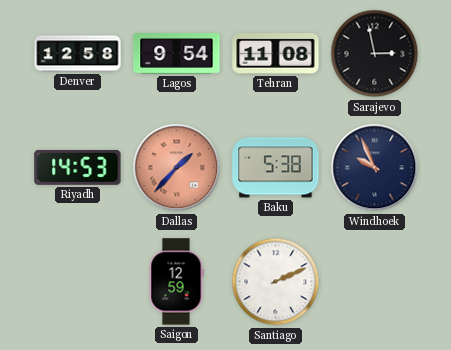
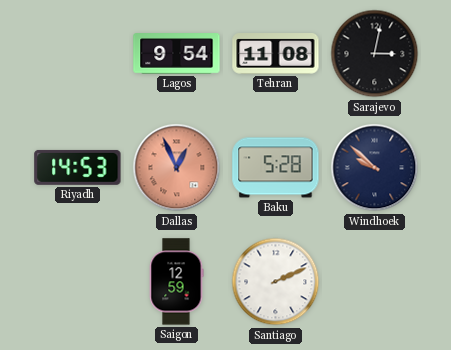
Denver: 12:58 -> none
Sarajevo: 2:58 -> 3:02
Dallas: 1:37 -> 12:56
Baku: 5:38 -> 5:28
Windhoek: 9:56 -> 9:52
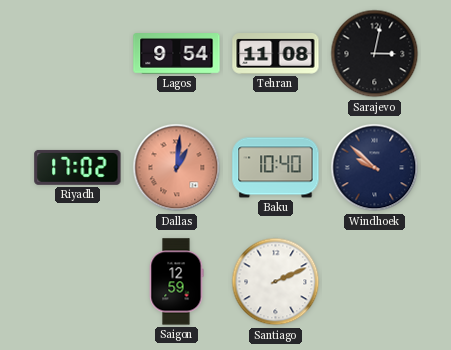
Riyadh: 14:53 -> 17:02
Dallas: 12:56 -> 1:01
Baku: 5:28 -> 10:40
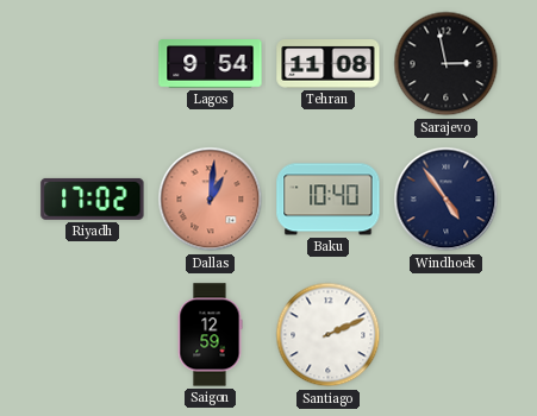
Sarajevo: 3:02 -> 2:58
Windhoek: 9:52 -> 4:54
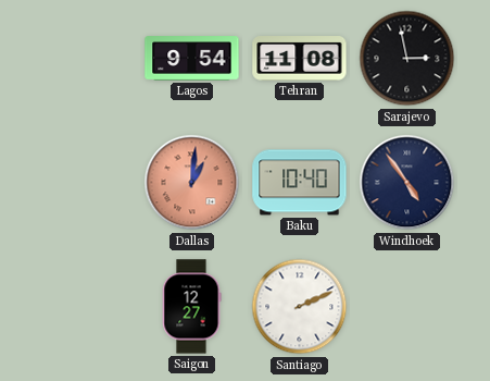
Riyadh: 17:02 -> none
Saigon: 12:59 -> 12:27
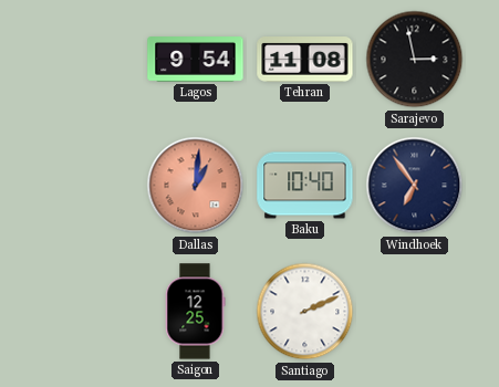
Windhoek: 4:54 -> 6:54
Saigon: 12:27 -> 12:25
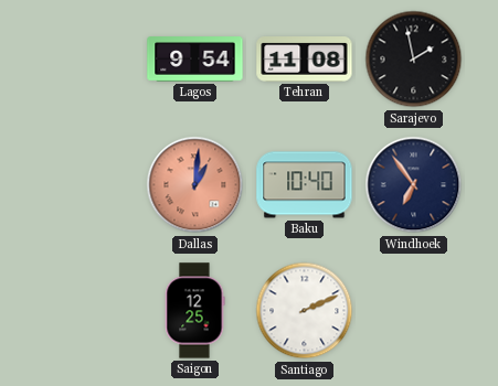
Sarajevo: 2:58 -> 1:58
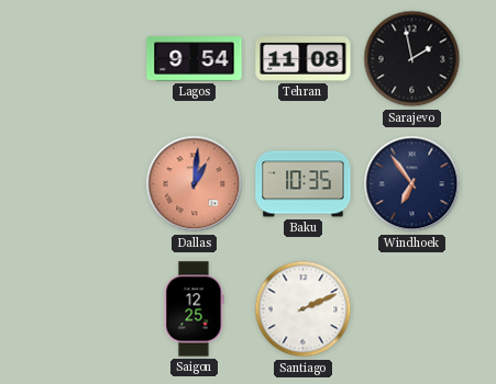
Baku: 10:40 -> 10:35
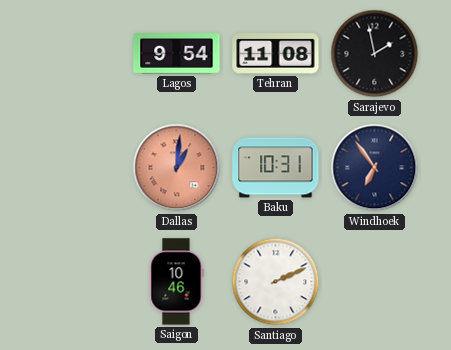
Baku: 10:35 -> 10:31
Saigon: 12:25 -> 10:46
